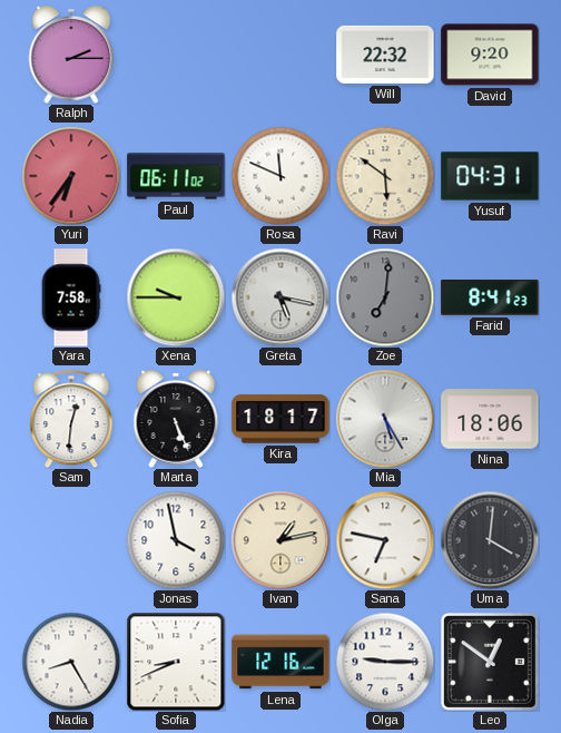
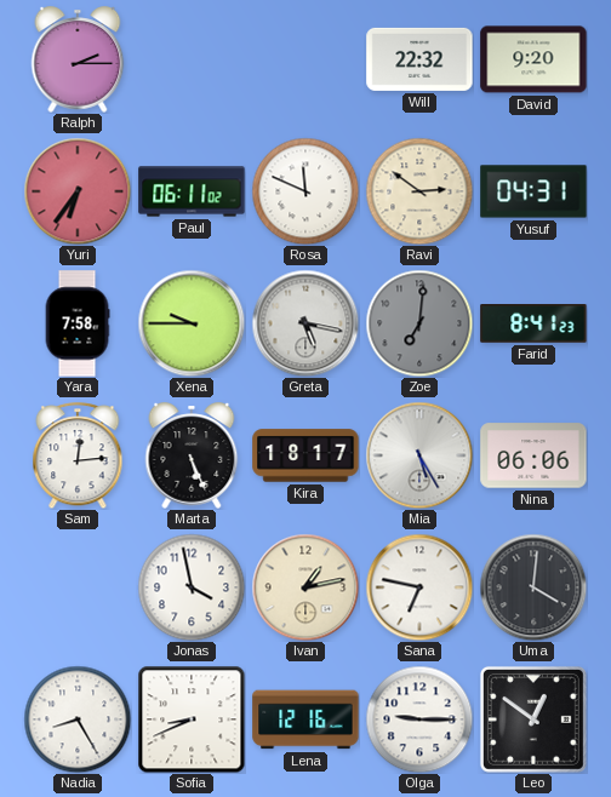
Ravi: 5:51 -> 2:51
Sam: 12:31 -> 12:14
Nina: 18:06 -> 06:06
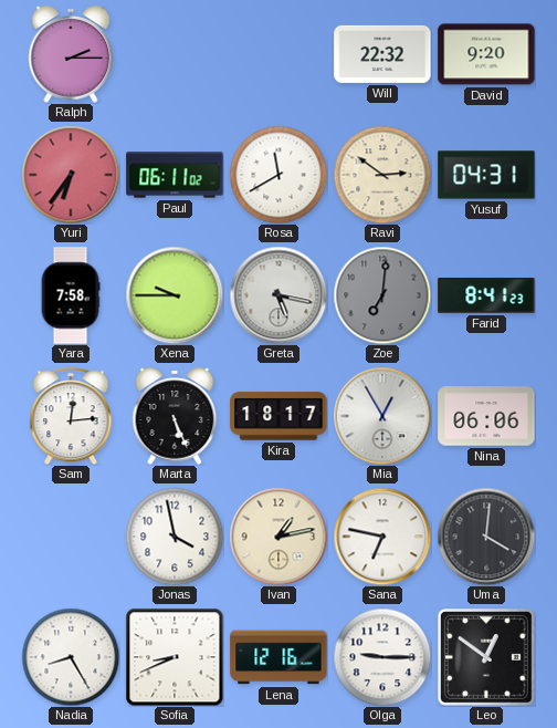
Rosa: 11:49 -> 11:40
Mia: 5:25 -> 12:55
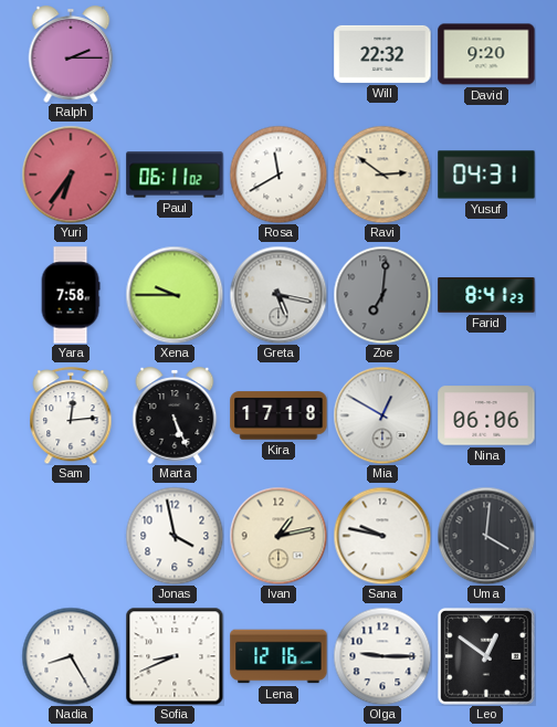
Kira: 18:17 -> 17:18
Mia: 12:55 -> 12:50
Sana: 6:47 -> 9:47
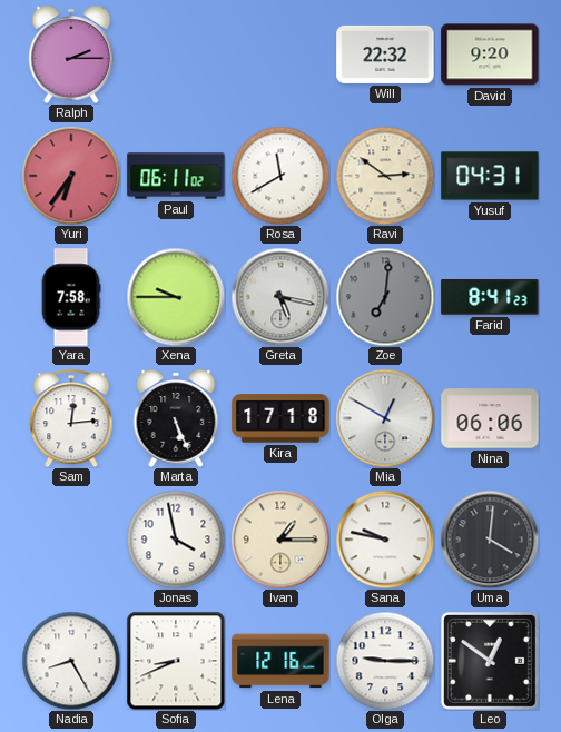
Ivan: 1:13 -> 1:15
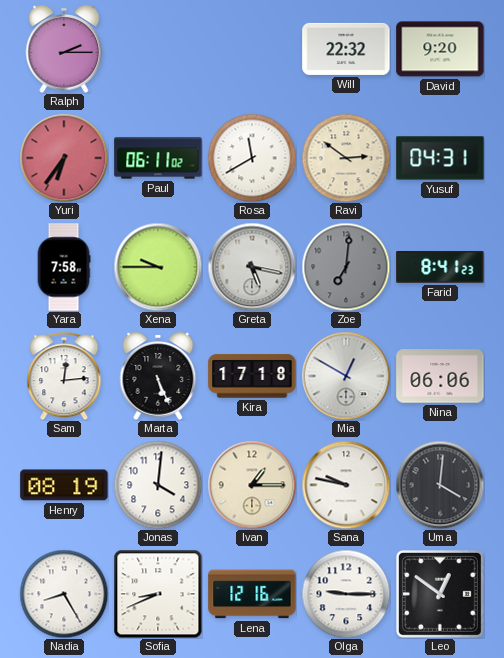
Henry: none -> 08:19
Jonas: 3:58 -> 4:01
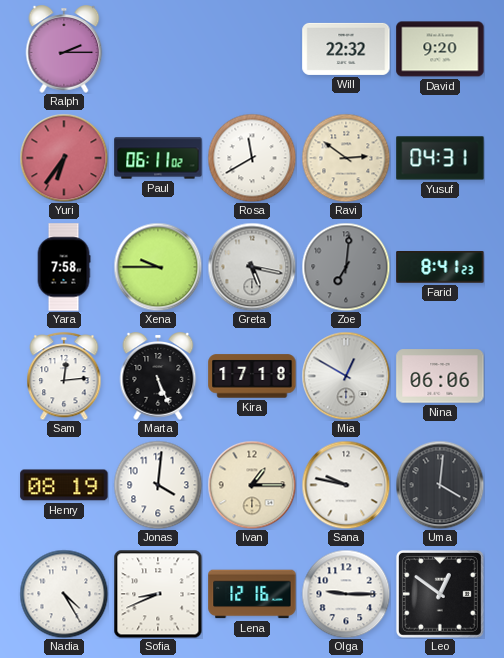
Nadia: 8:25 -> 4:25
